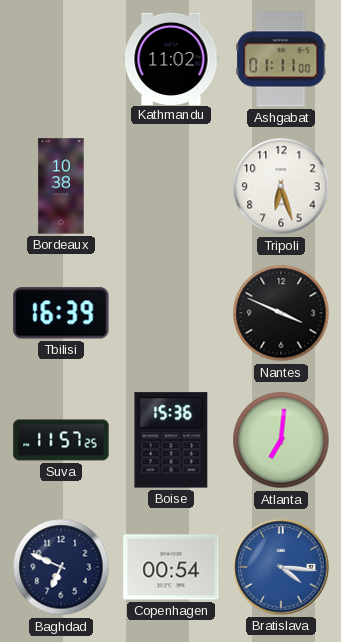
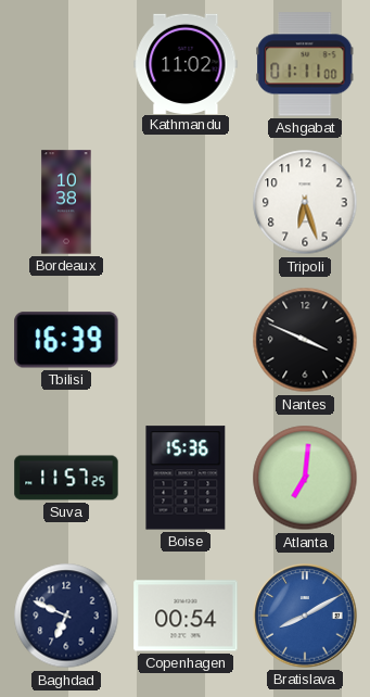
Bratislava: 4:16 -> 8:10
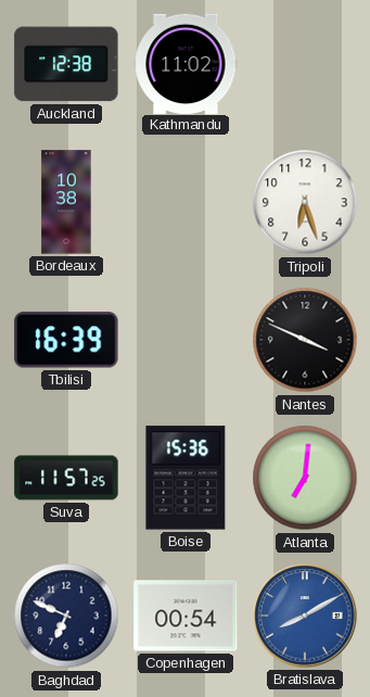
Auckland: none -> 12:38
Ashgabat: 01:11 -> none
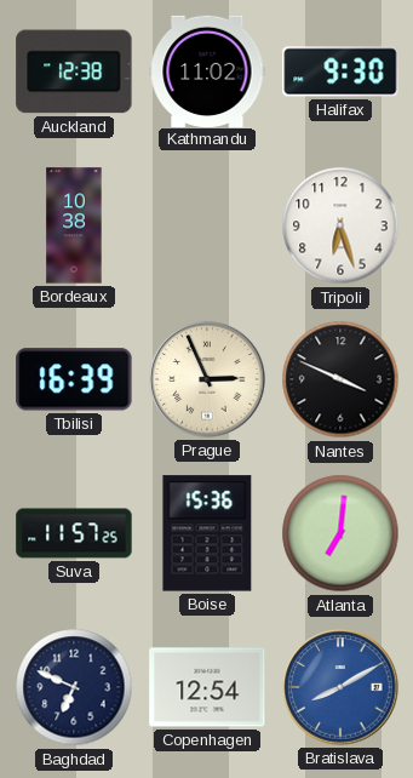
Halifax: none -> 9:30
Prague: none -> 2:56
Copenhagen: 00:54 -> 12:54
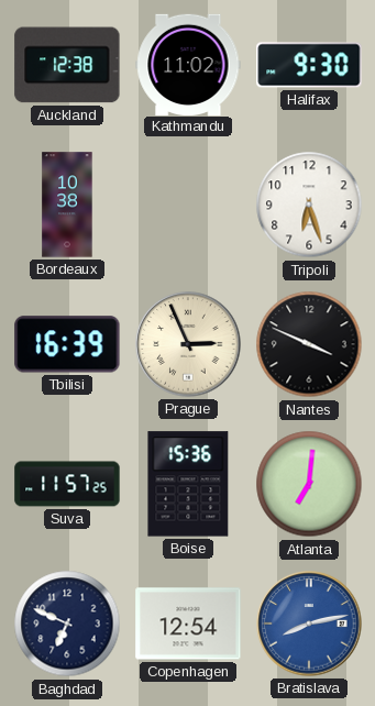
Bratislava: 8:10 -> 8:13
